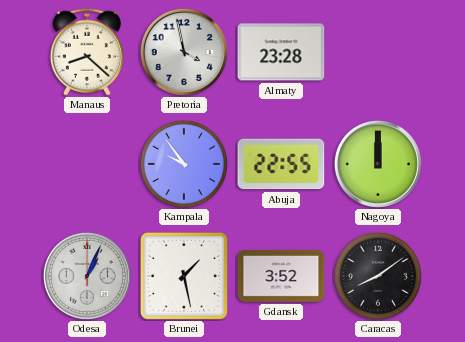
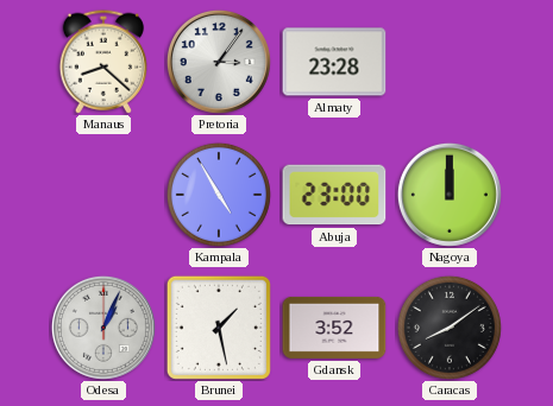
Pretoria: 3:58 -> 3:06
Kampala: 9:54 -> 4:55
Abuja: 22:55 -> 23:00
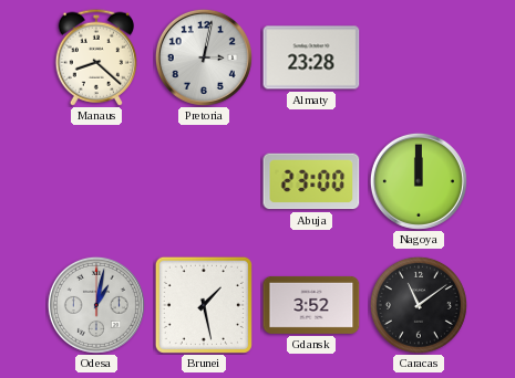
Pretoria: 3:06 -> 3:02
Kampala: 4:55 -> none
Odesa: 1:04 -> 1:02
Caracas: 8:09 -> 11:09
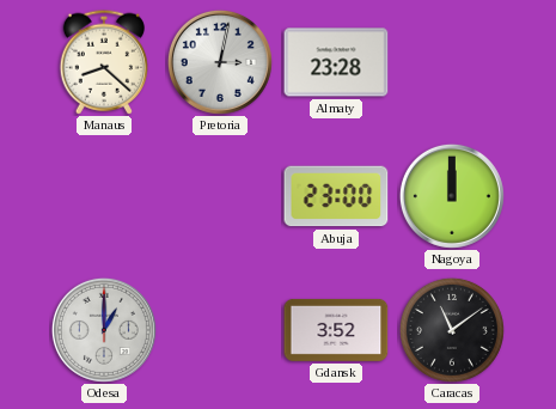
Odesa: 1:02 -> 1:00
Brunei: 1:28 -> none
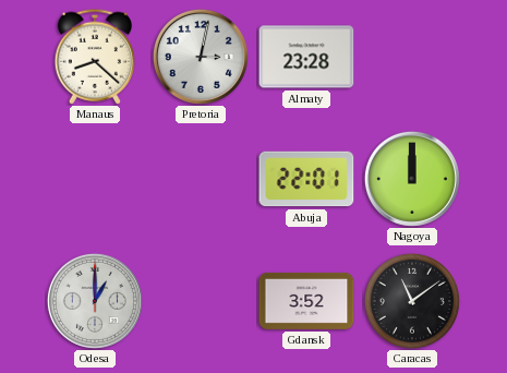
Abuja: 23:00 -> 22:01
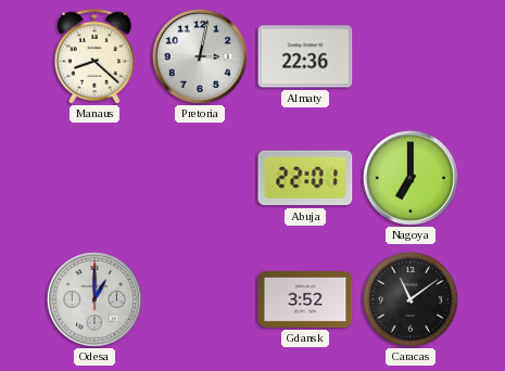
Almaty: 23:28 -> 22:36
Nagoya: 12:00 -> 7:00
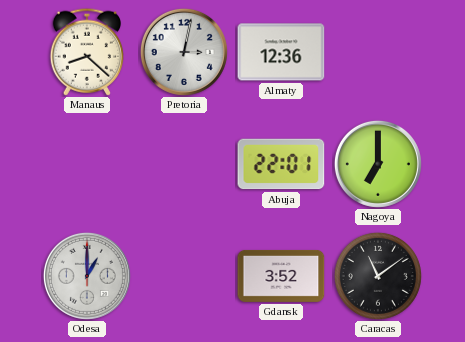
Almaty: 22:36 -> 12:36
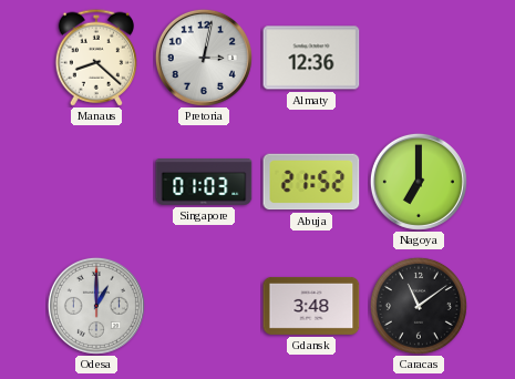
Singapore: none -> 01:03
Abuja: 22:01 -> 21:52
Gdansk: 3:52 -> 3:48
